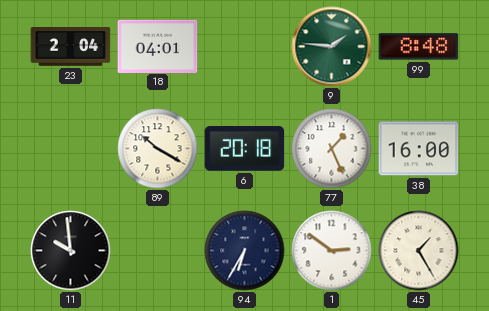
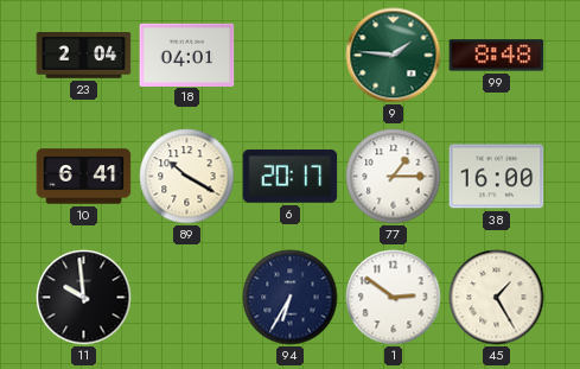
10: none -> 6:41
6: 20:18 -> 20:17
77: 1:26 -> 1:15
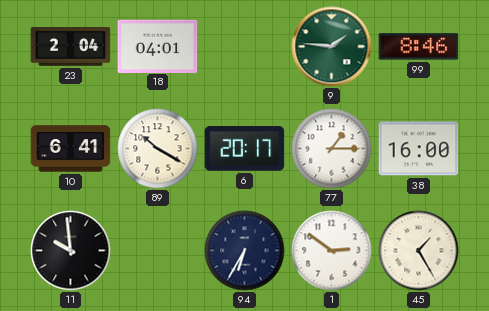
99: 8:48 -> 8:46
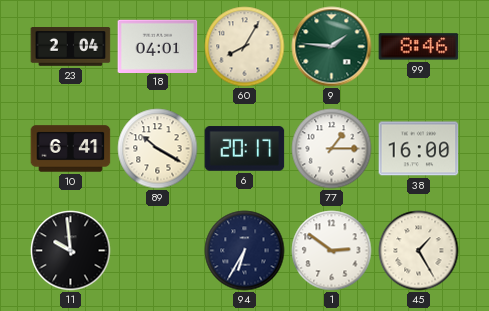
60: none -> 8:05
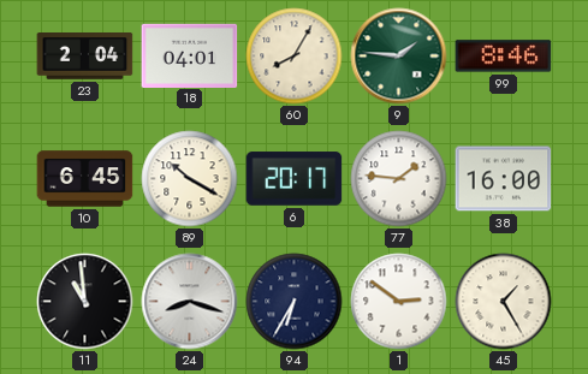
10: 6:41 -> 6:45
77: 1:15 -> 1:46
11: 9:59 -> 10:59
24: none -> 8:18
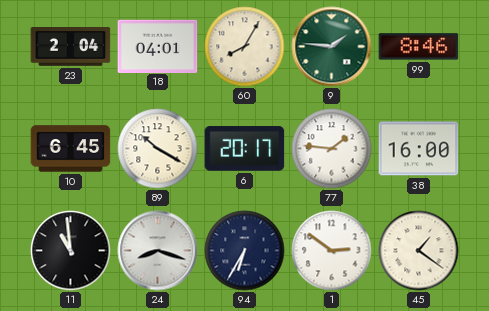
45: 1:25 -> 1:21
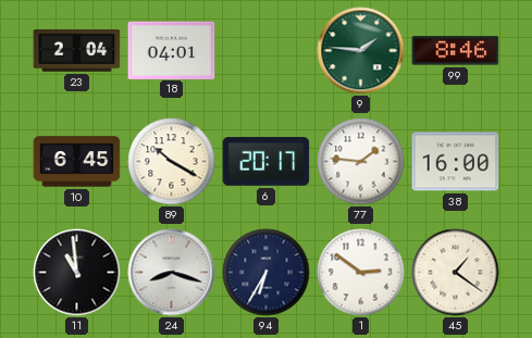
60: 8:05 -> none
